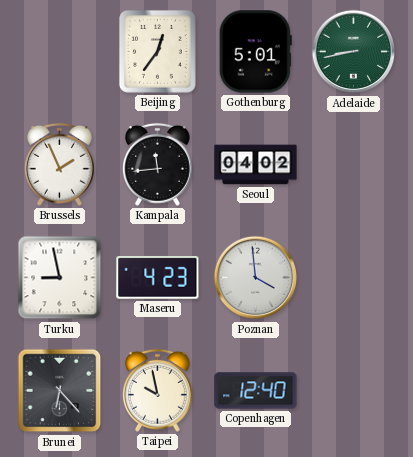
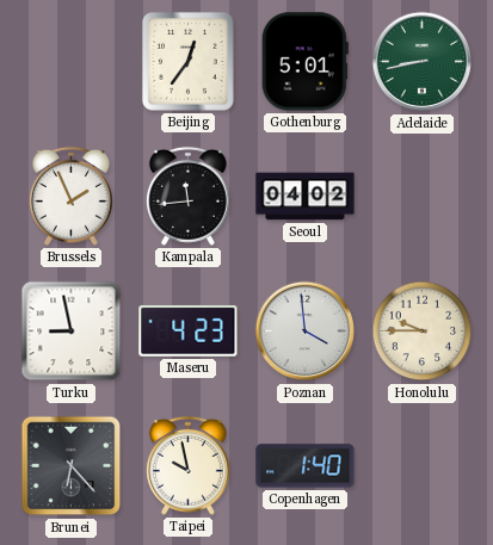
Honolulu: none -> 9:45
Copenhagen: 12:40 -> 1:40
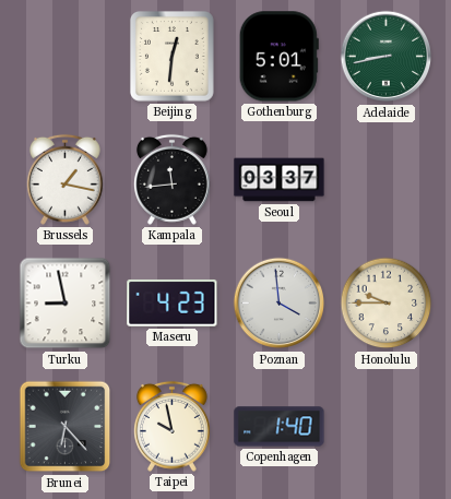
Beijing: 12:36 -> 12:31
Brussels: 1:56 -> 1:17
Seoul: 04:02 -> 03:37
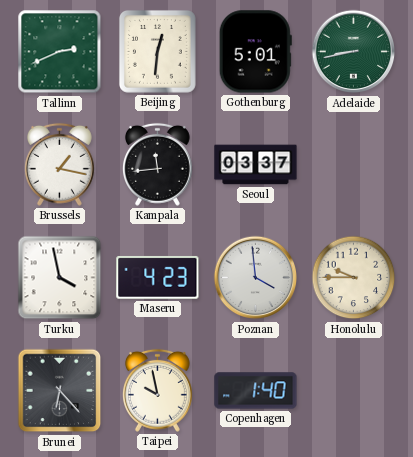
Tallinn: none -> 2:41
Turku: 8:58 -> 3:58
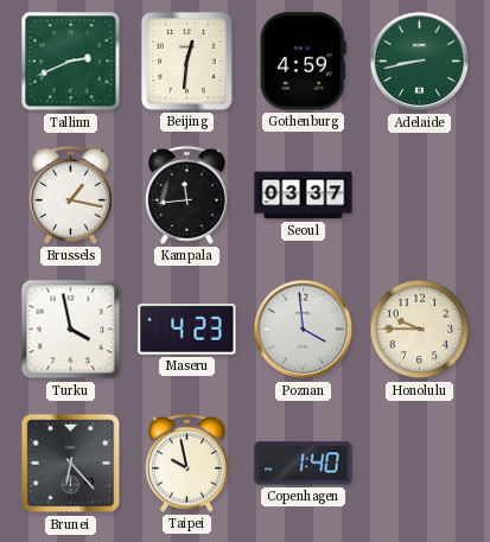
Gothenburg: 5:01 -> 4:59
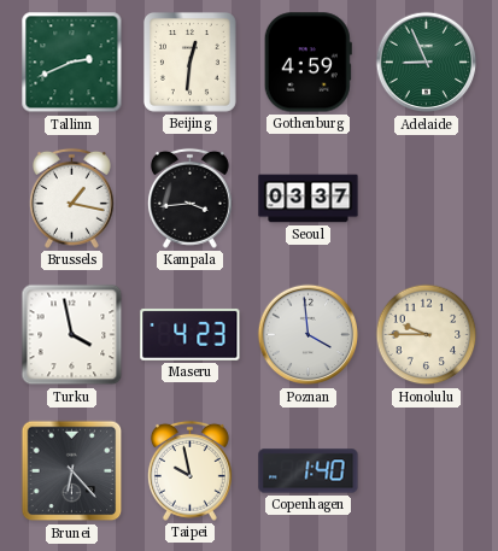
Adelaide: 8:43 -> 8:56
Kampala: 11:44 -> 3:44
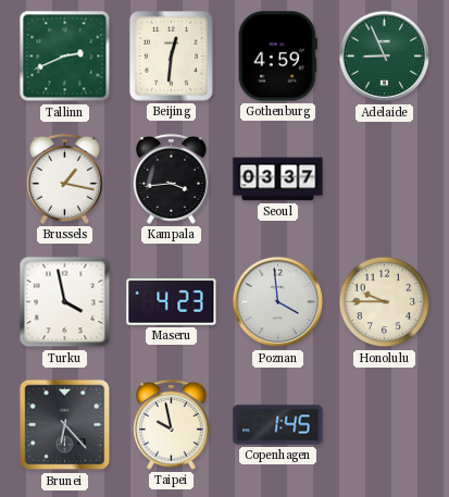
Copenhagen: 1:40 -> 1:45
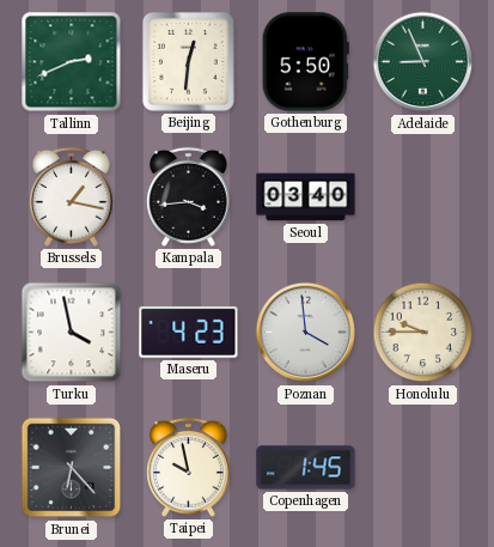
Gothenburg: 4:59 -> 5:50
Seoul: 03:37 -> 03:40
